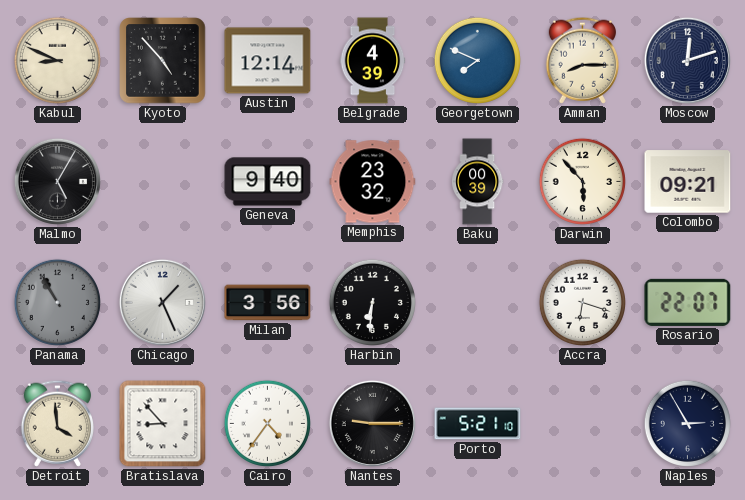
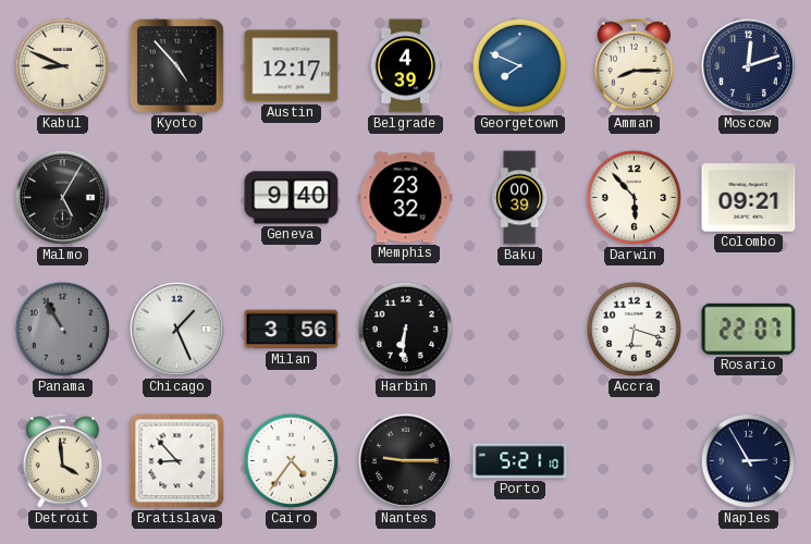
Austin: 12:14 -> 12:17
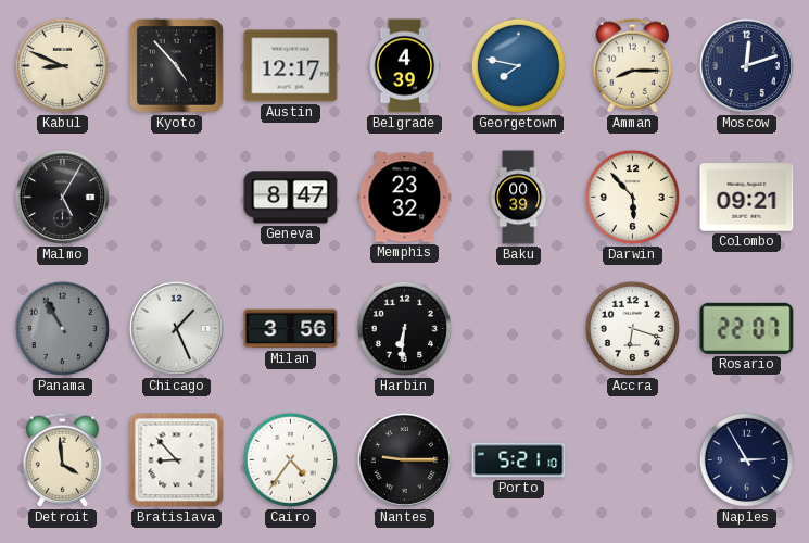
Georgetown: 7:49 -> 7:47
Geneva: 9:40 -> 8:47
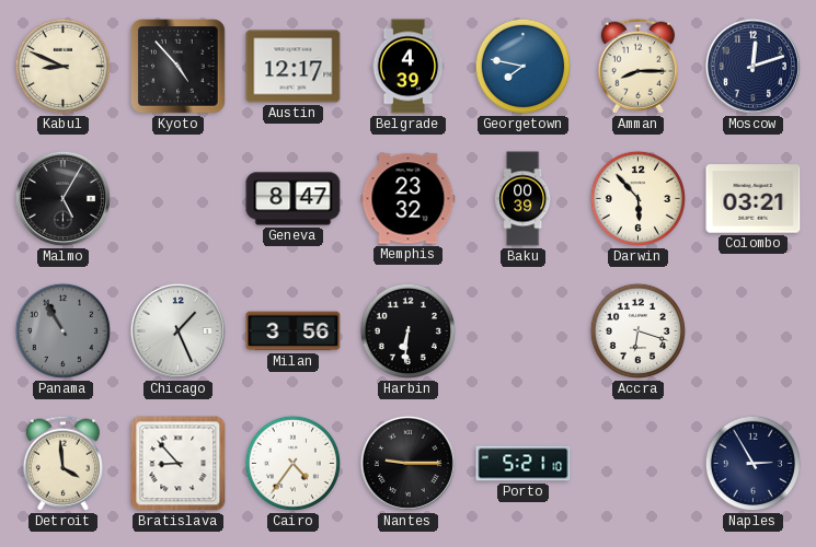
Colombo: 09:21 -> 03:21
Rosario: 22:07 -> none
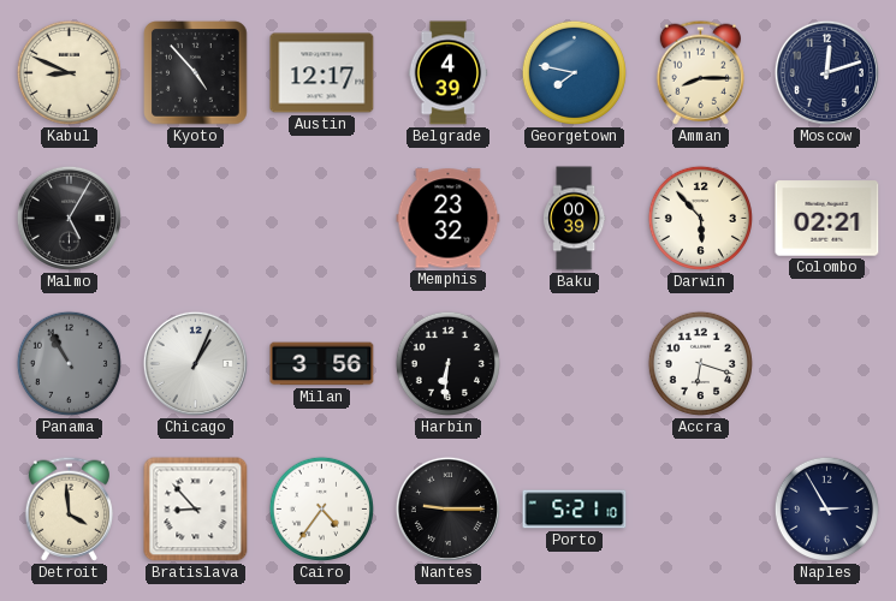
Geneva: 8:47 -> none
Colombo: 03:21 -> 02:21
Chicago: 1:26 -> 1:04
